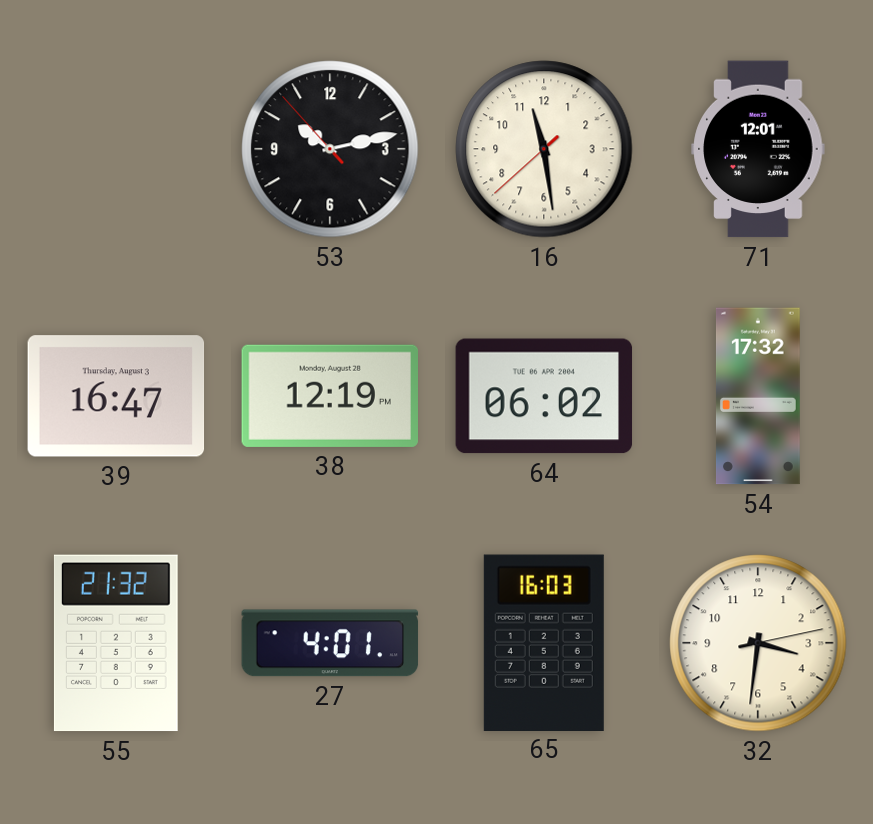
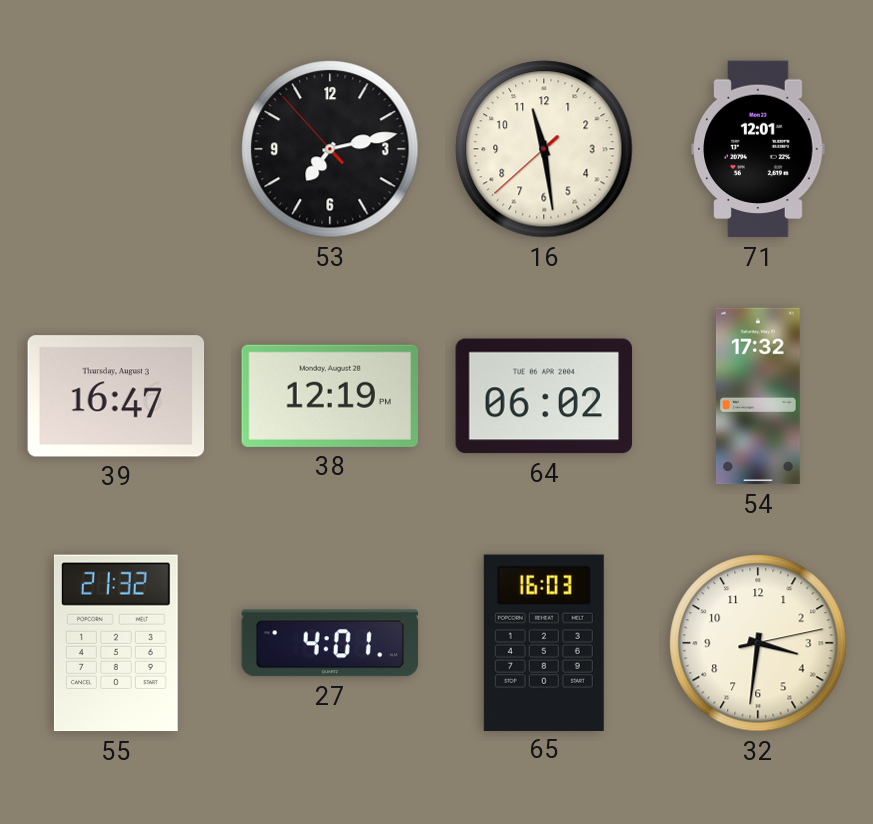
53: 10:12 -> 7:12
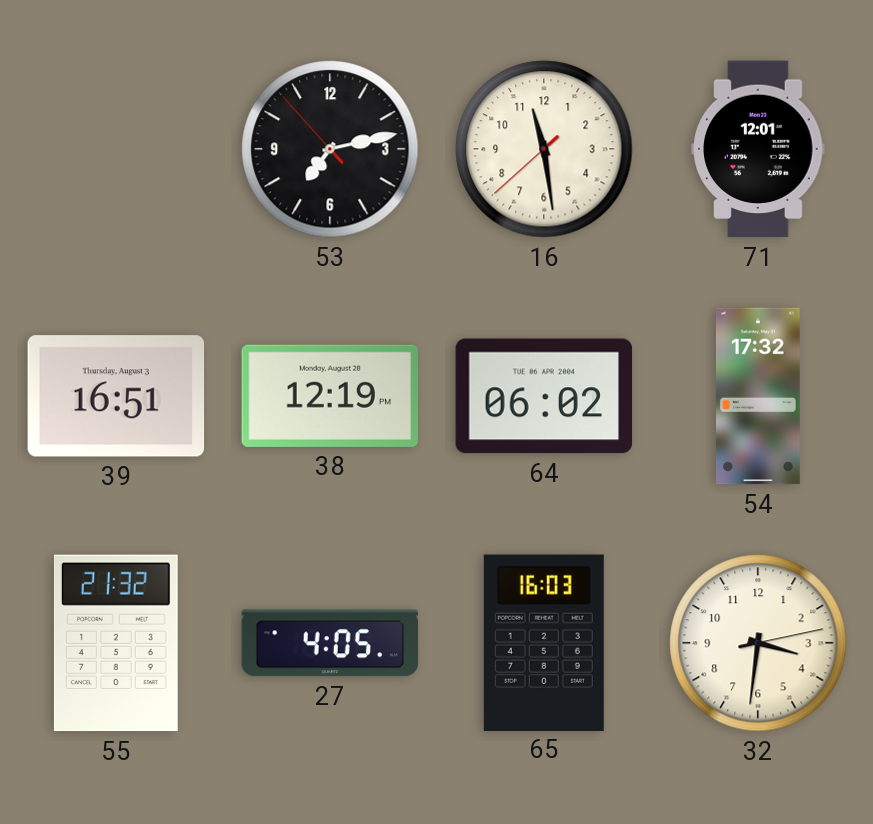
39: 16:47 -> 16:51
27: 4:01 -> 4:05
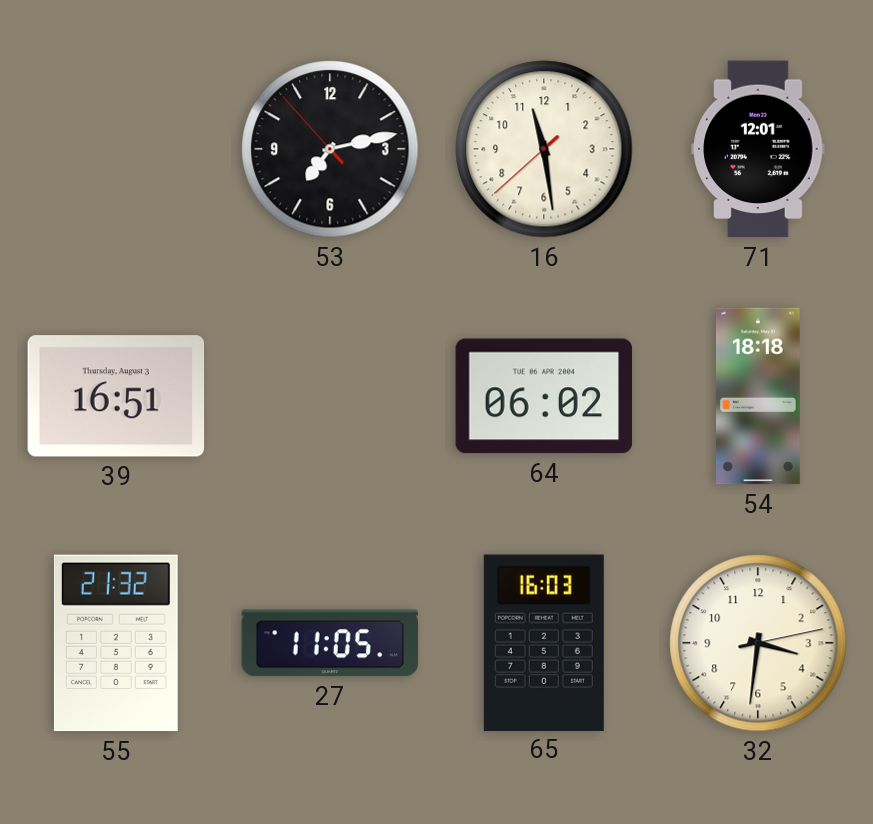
38: 12:19 -> none
54: 17:32 -> 18:18
27: 4:05 -> 11:05
